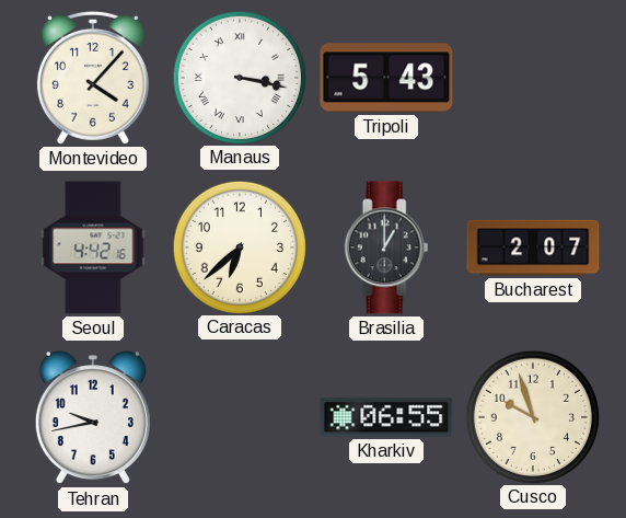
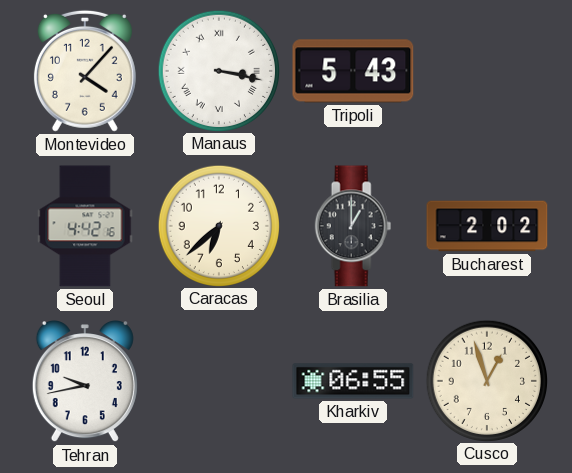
Bucharest: 2:07 -> 2:02
Cusco: 9:57 -> 12:57
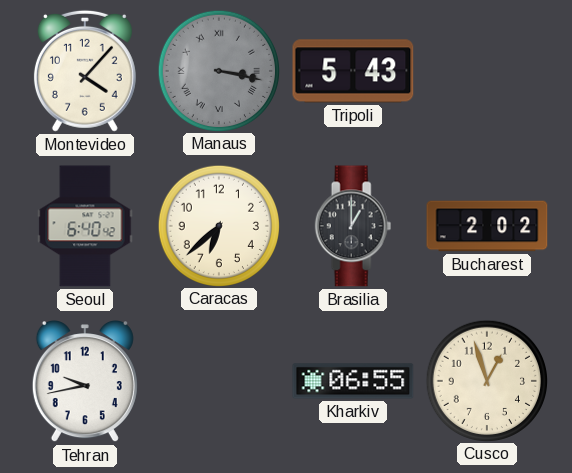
Manaus dial: white -> grey
Seoul: 4:42 -> 6:40
